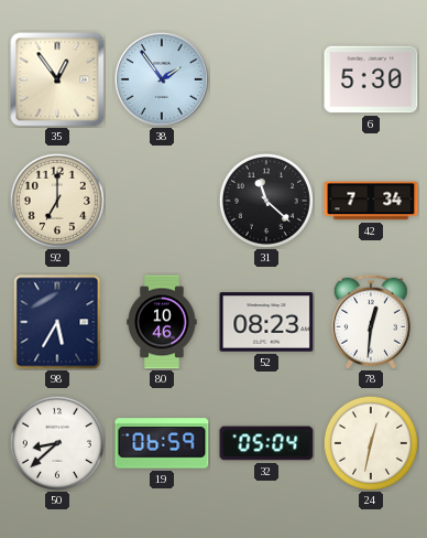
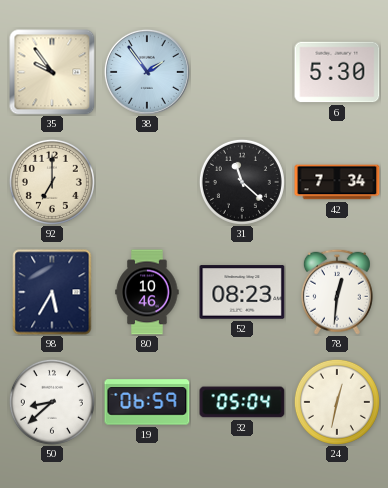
35: 12:54 -> 9:54
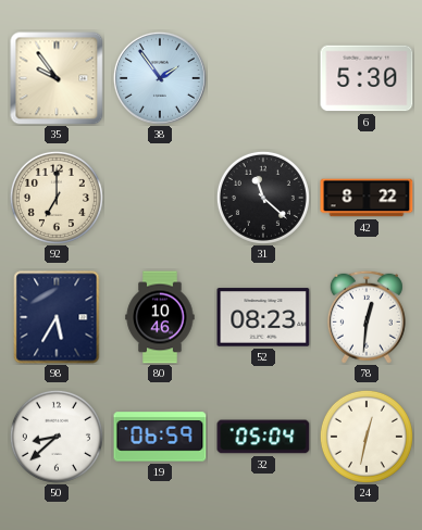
42: 7:34 -> 8:22
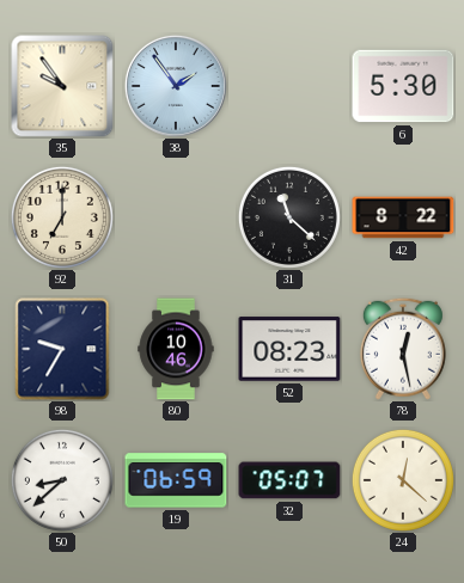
98: 5:35 -> 9:35
78: 12:31 -> 12:28
32: 05:04 -> 05:07
24: 12:32 -> 12:22
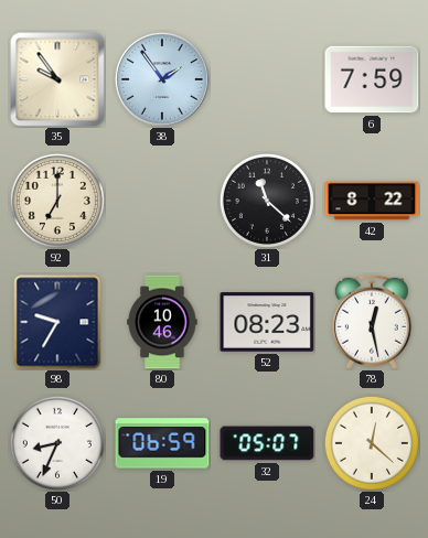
6: 5:30 -> 7:59
50: 8:38 -> 8:34
